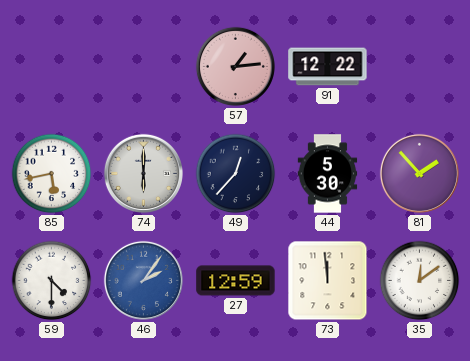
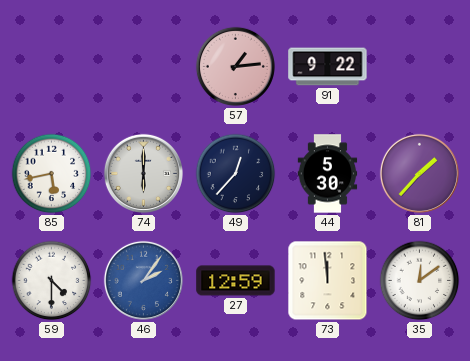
91: 12:22 -> 9:22
81: 1:53 -> 1:37
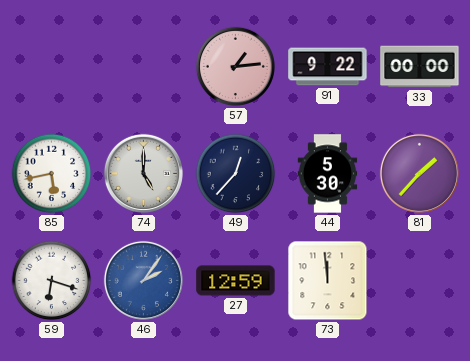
33: none -> 00:00
74: 6:00 -> 5:00
59: 4:30 -> 6:18
35: 12:09 -> none
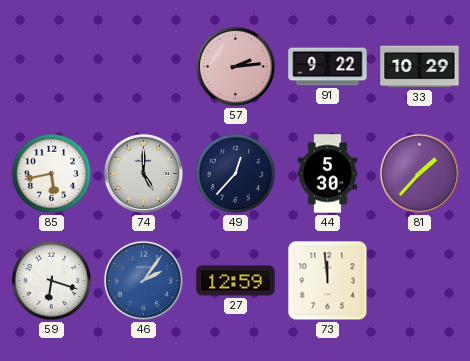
57: 1:14 -> 2:14
33: 00:00 -> 10:29
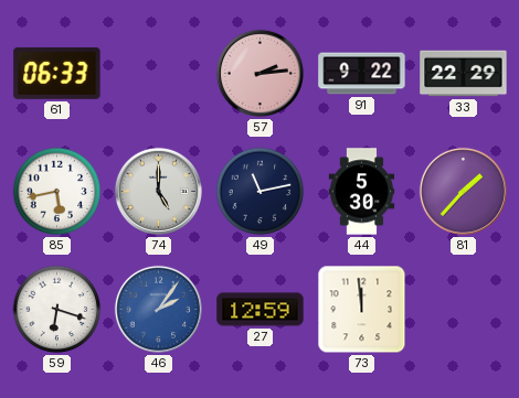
61: none -> 06:33
33: 10:29 -> 22:29
49: 12:37 -> 11:13
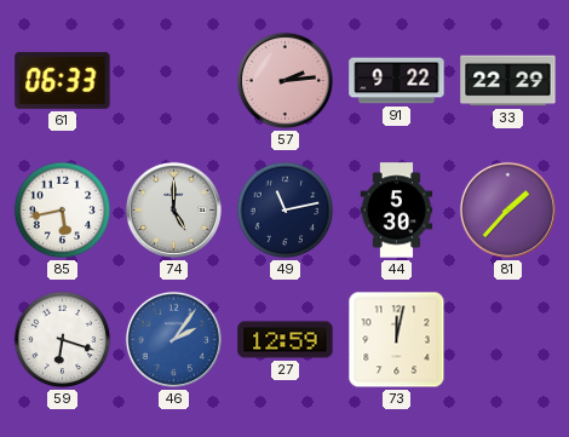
73: 11:59 -> 12:02
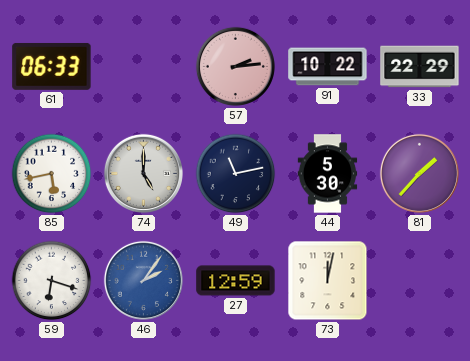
91: 9:22 -> 10:22
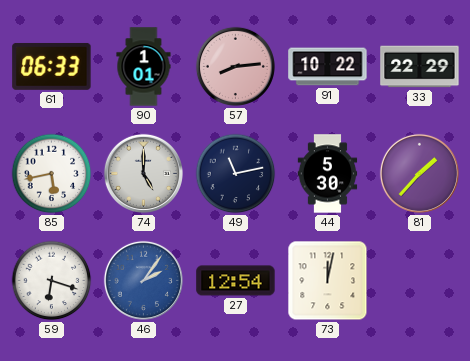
90: none -> 1:01
57: 2:14 -> 8:14
27: 12:59 -> 12:54
